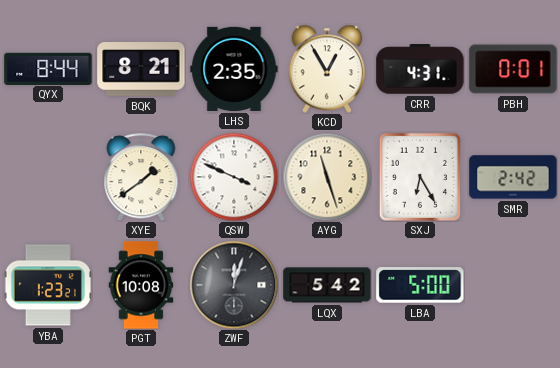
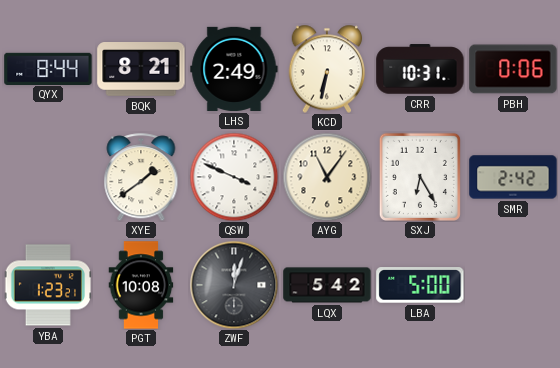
LHS: 2:35 -> 2:49
KCD: 12:55 -> 6:32
CRR: 4:31 -> 10:31
PBH: 0:01 -> 0:06
AYG: 11:27 -> 11:06
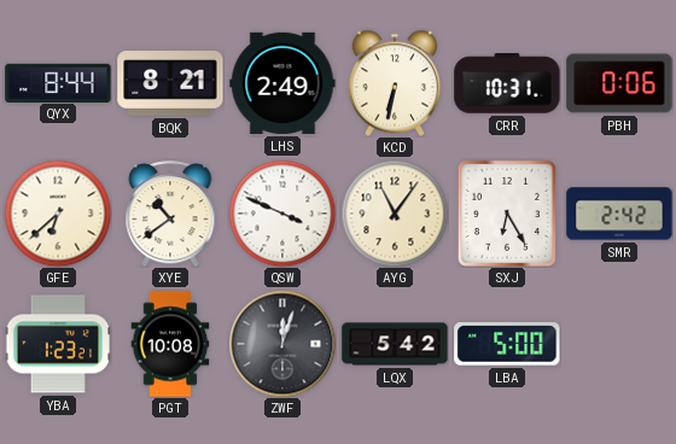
GFE: none -> 6:38
XYE: 1:39 -> 10:39
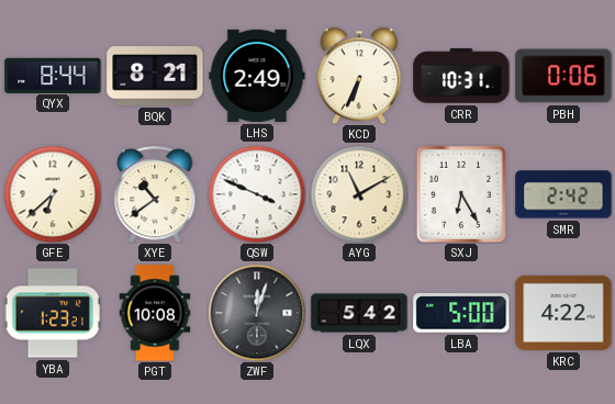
KCD: 6:32 -> 6:34
AYG: 11:06 -> 11:10
KRC: none -> 4:22
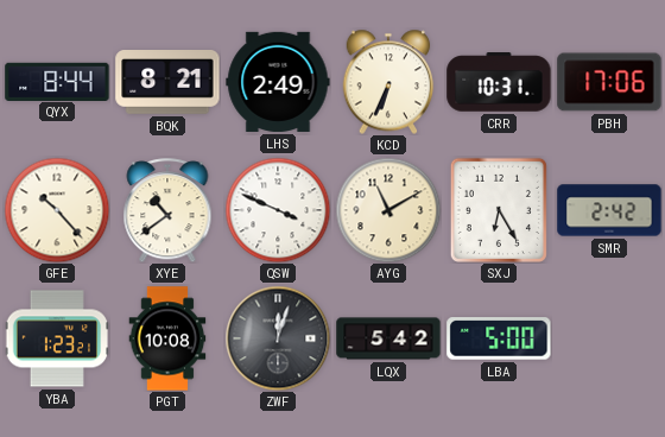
PBH: 0:06 -> 17:06
GFE: 6:38 -> 10:23
KRC: 4:22 -> none
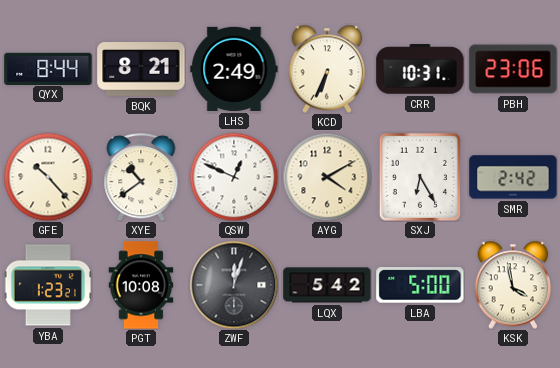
PBH: 17:06 -> 23:06
QSW: 3:49 -> 12:49
AYG: 11:10 -> 4:10
KSK: none -> 3:58
